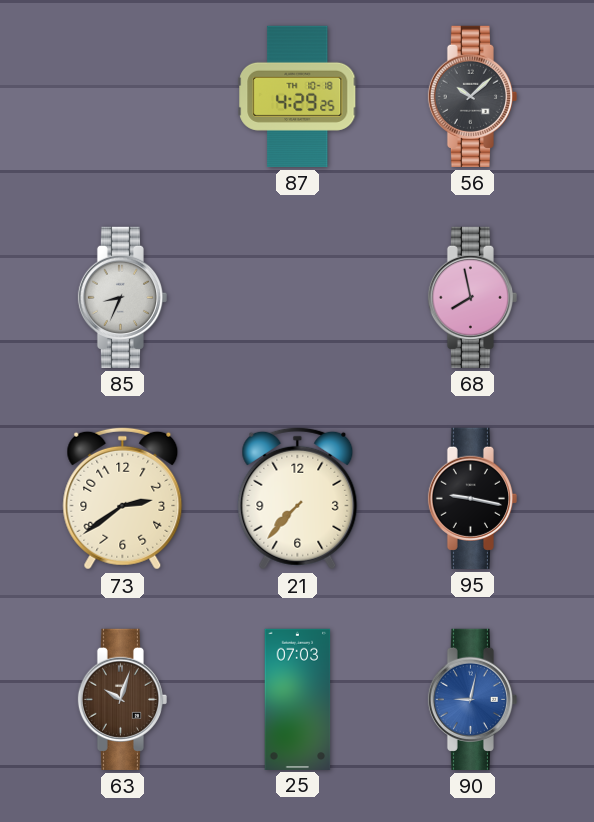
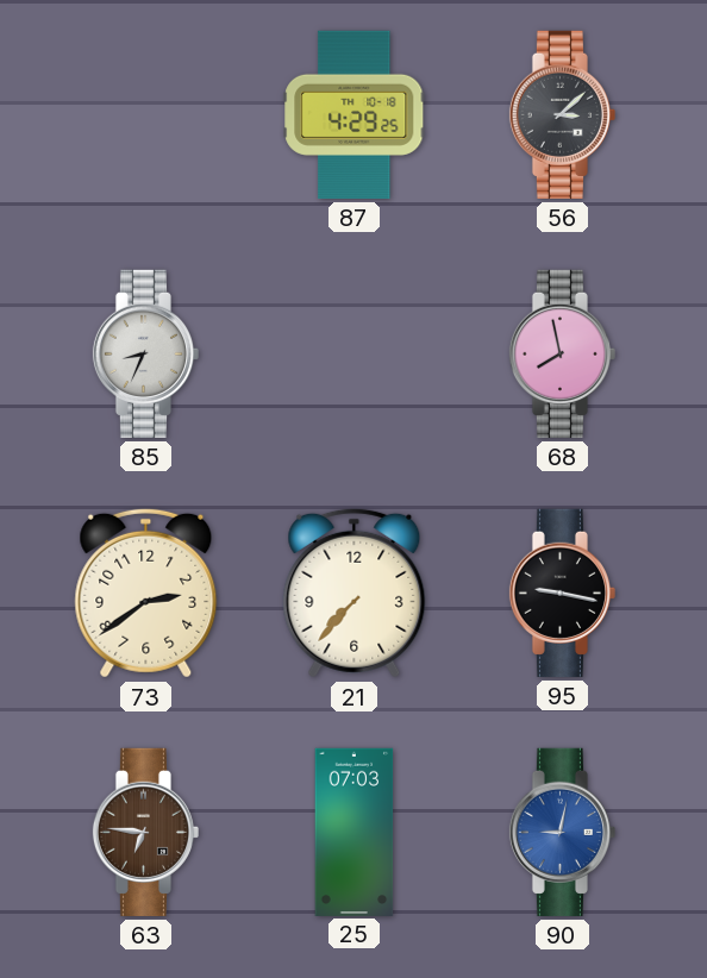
56: 10:08 -> 3:08
63: 10:03 -> 6:46
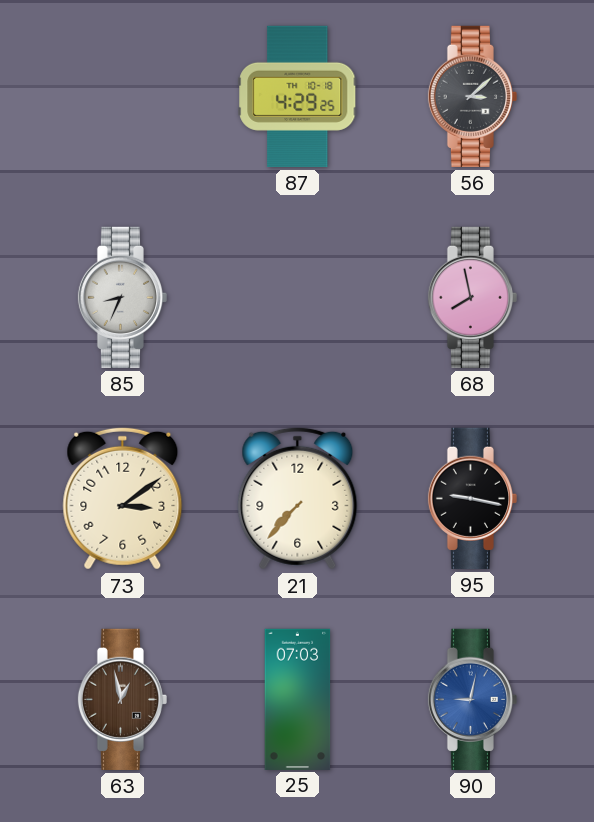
73: 2:39 -> 3:09
63: 6:46 -> 12:58
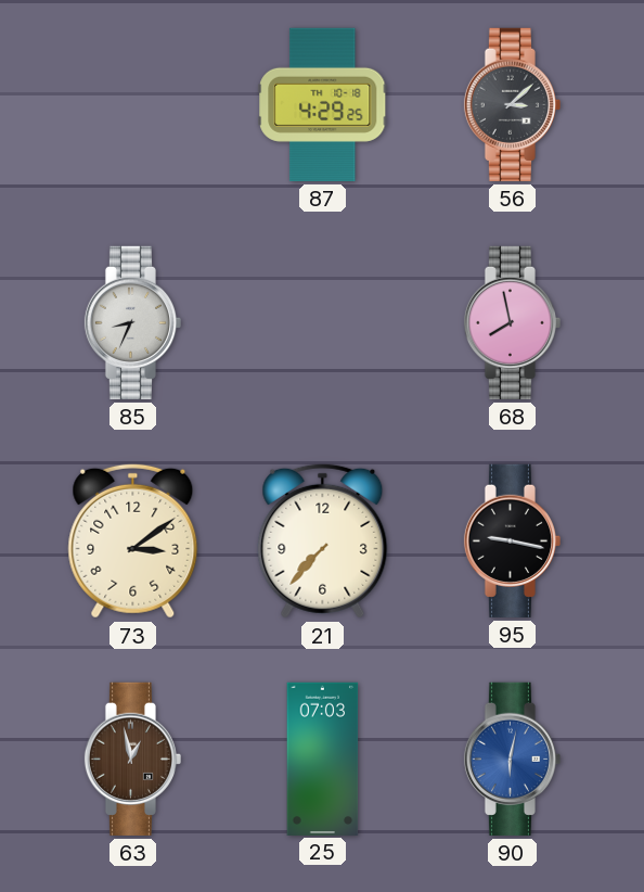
90: 9:02 -> 6:02
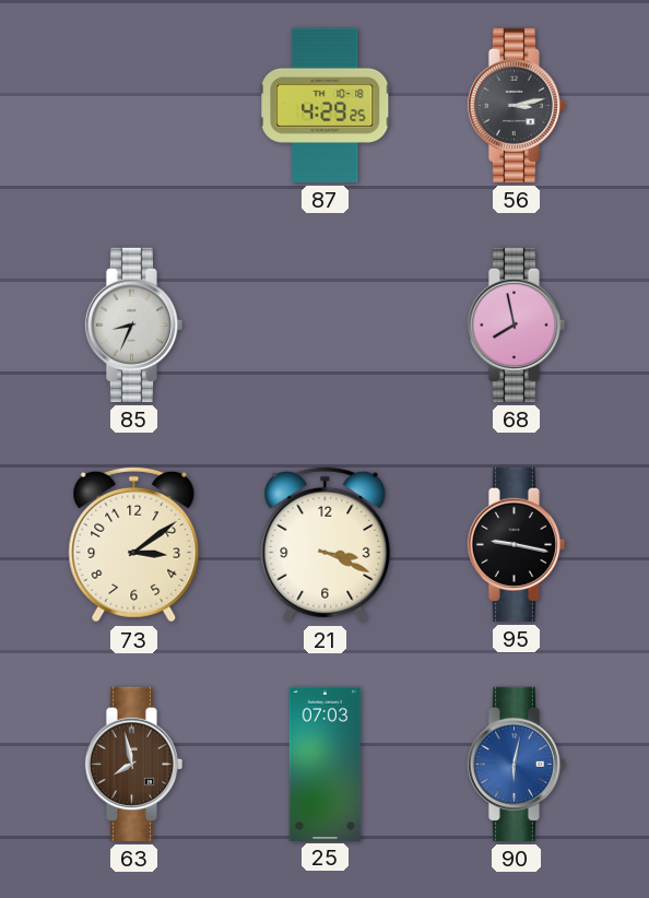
56: 3:08 -> 3:13
21: 7:37 -> 3:19
63: 12:58 -> 7:58
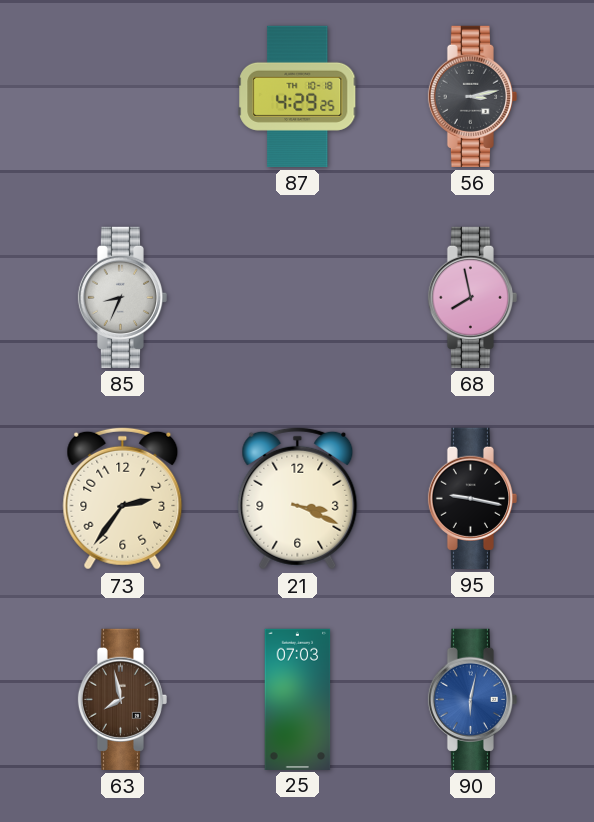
73: 3:09 -> 2:36
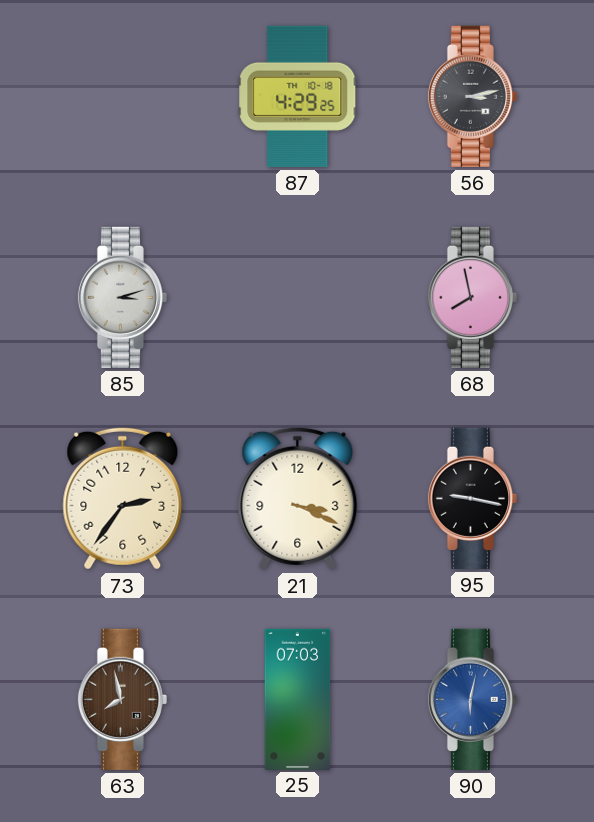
85: 8:34 -> 3:12
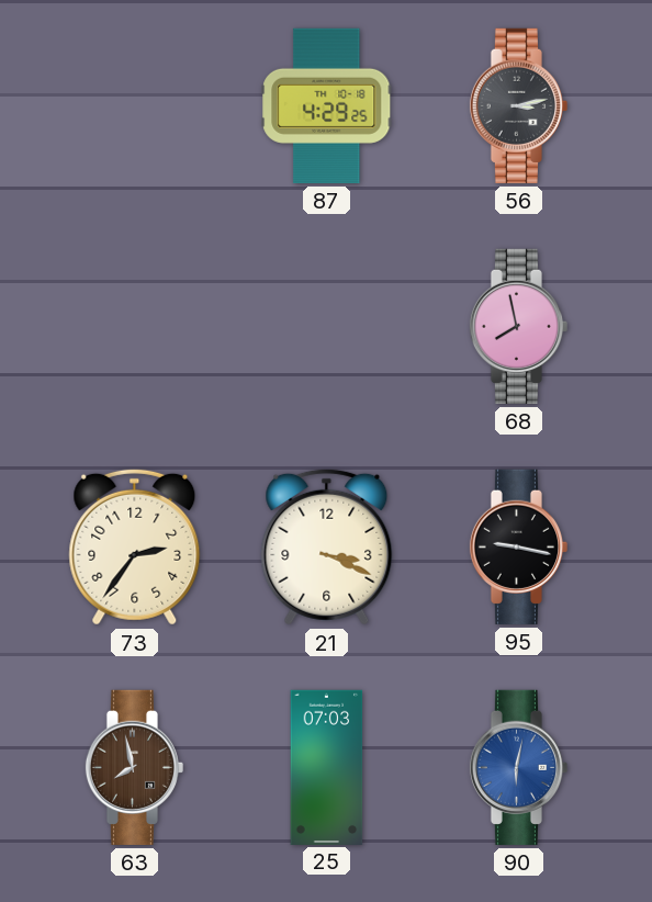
85: 3:12 -> none
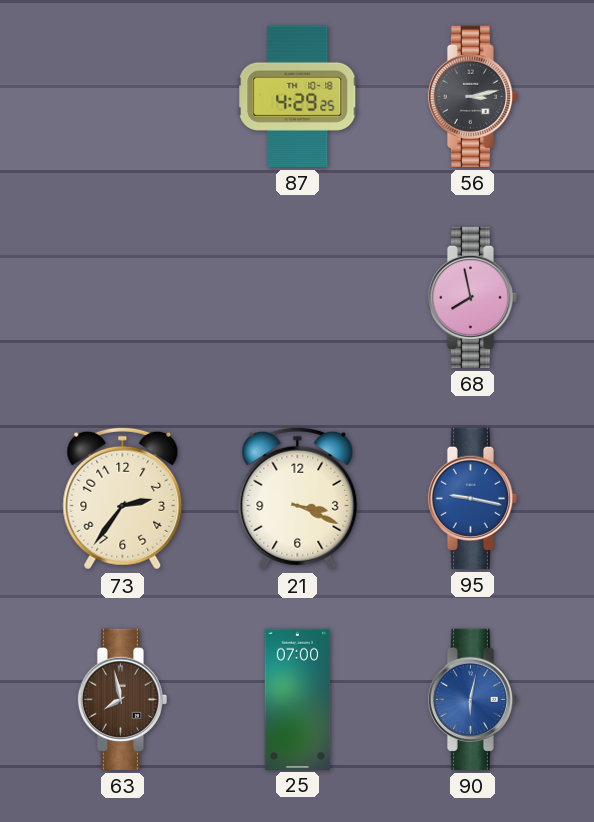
95 dial: black -> blue
25: 07:03 -> 07:00
